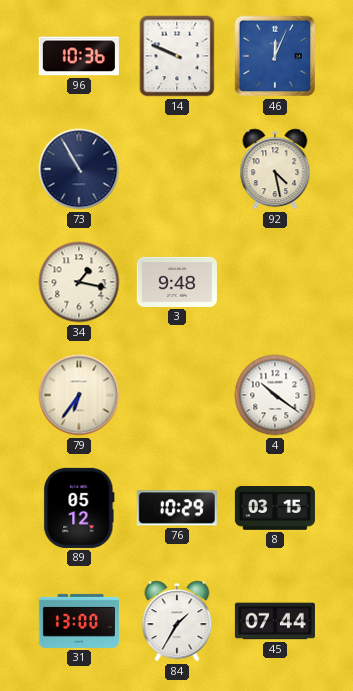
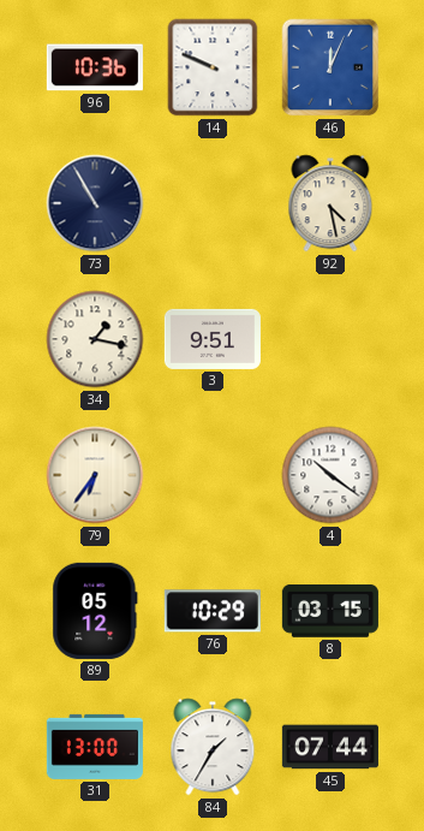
3: 9:48 -> 9:51
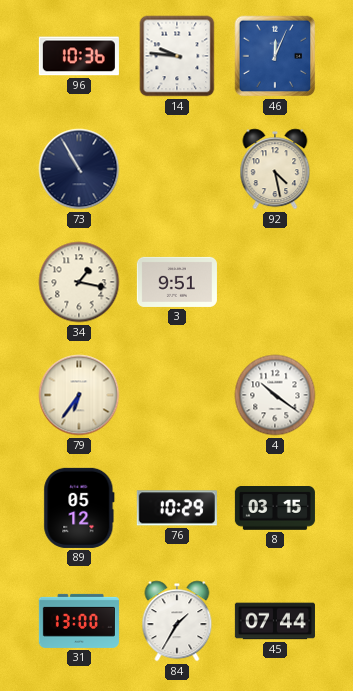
14: 9:49 -> 9:46
